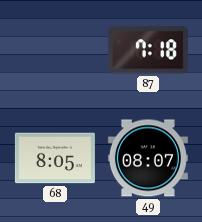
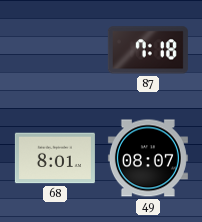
68: 8:05 -> 8:01
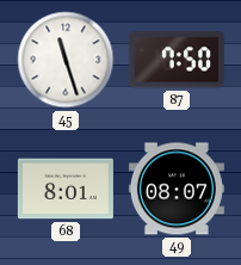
45: none -> 11:27
87: 7:18 -> 7:50
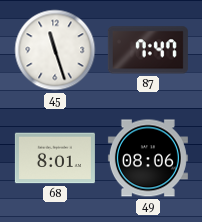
87: 7:50 -> 7:47
49: 08:07 -> 08:06
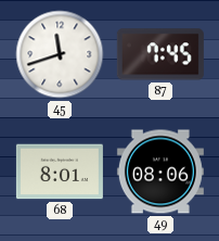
45: 11:27 -> 11:42
87: 7:47 -> 7:45
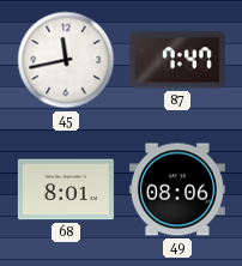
45: 11:42 -> 11:43
87: 7:45 -> 7:47
